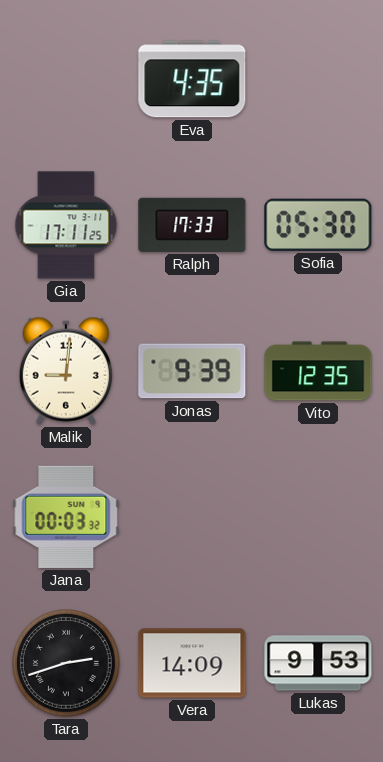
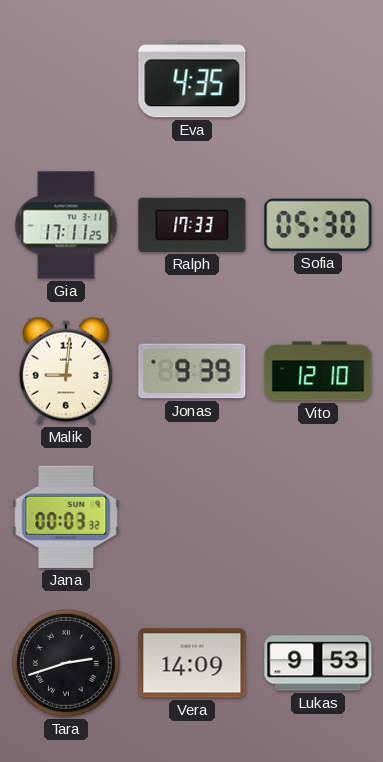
Vito: 12:35 -> 12:10
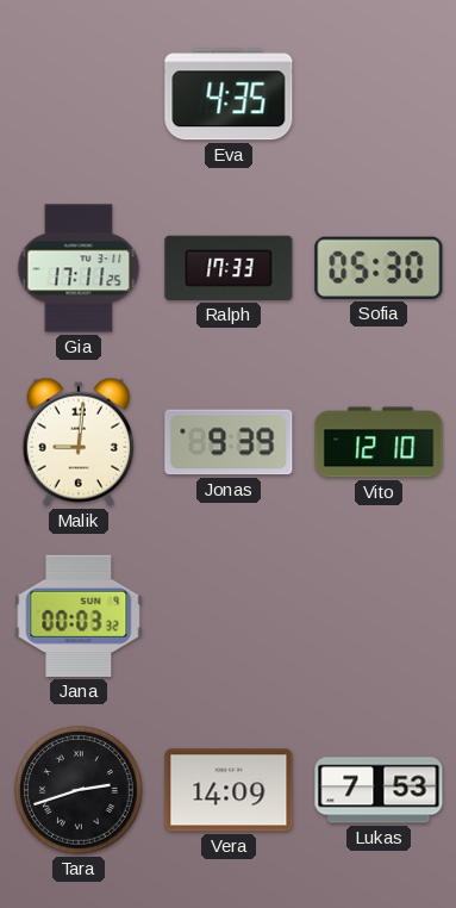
Lukas: 9:53 -> 7:53
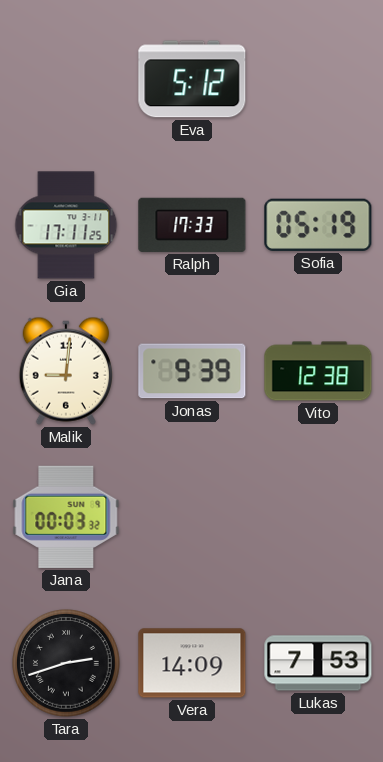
Eva: 4:35 -> 5:12
Sofia: 05:30 -> 05:19
Vito: 12:10 -> 12:38
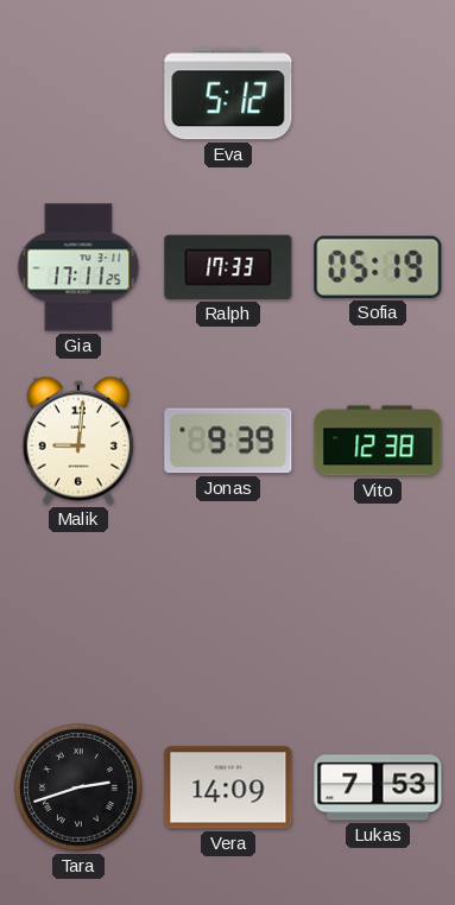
Jana: 00:03 -> none
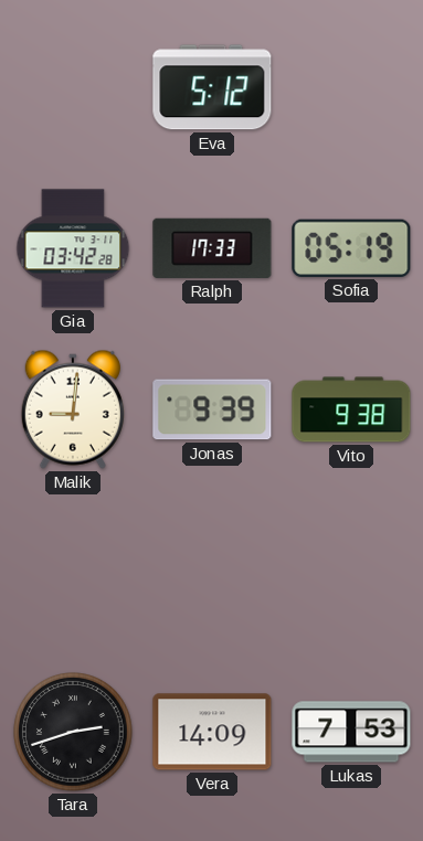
Gia: 17:11 -> 03:42
Vito: 12:38 -> 9:38
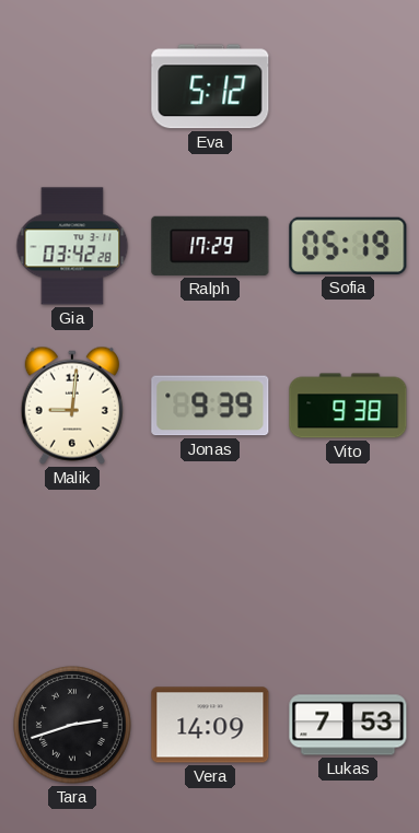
Ralph: 17:33 -> 17:29
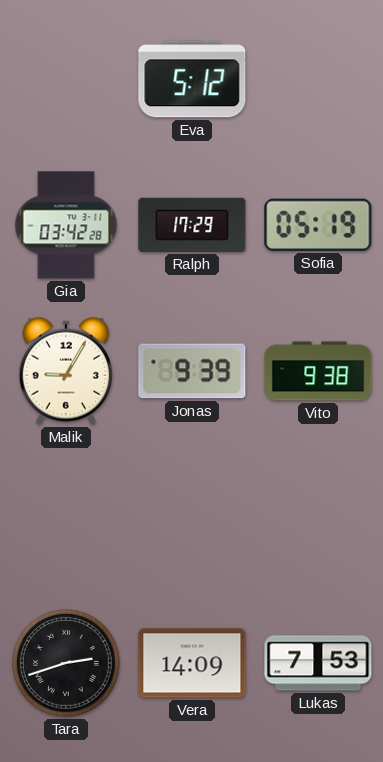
Malik: 9:01 -> 9:05
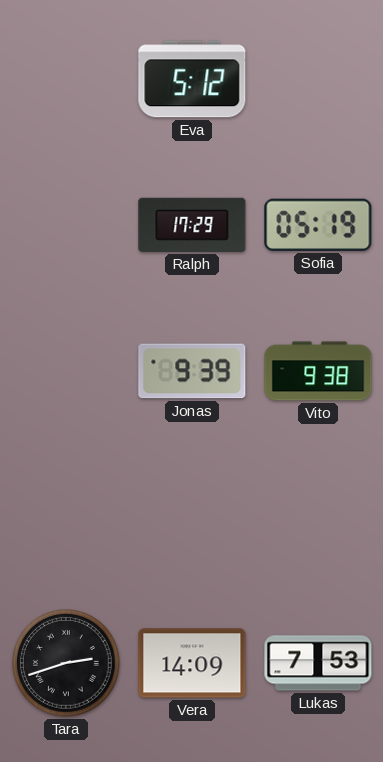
Gia: 03:42 -> none
Malik: 9:05 -> none
